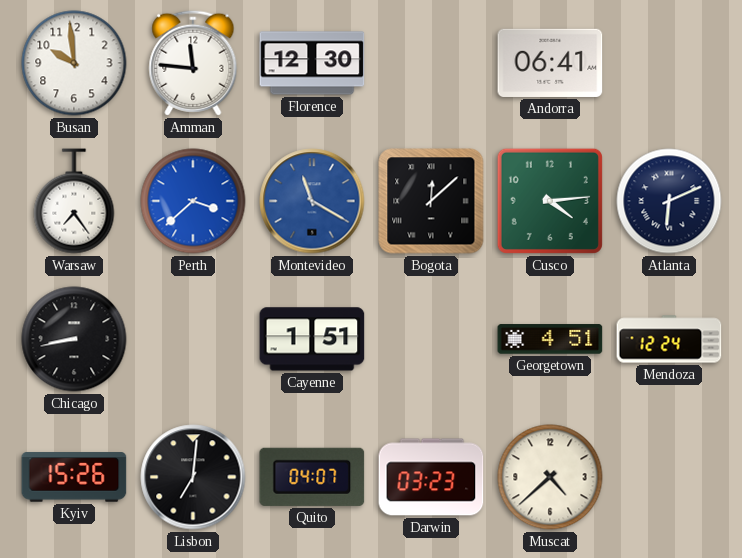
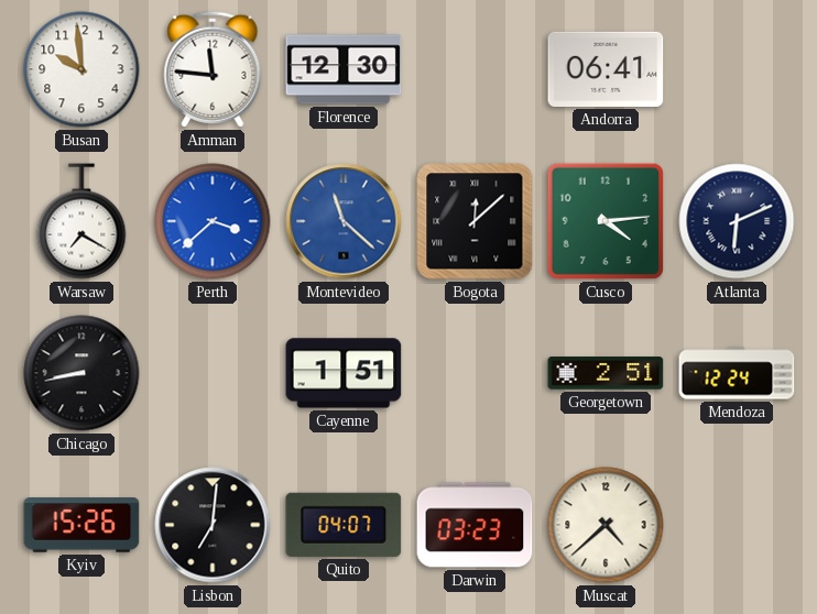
Warsaw: 7:24 -> 7:20
Montevideo: 11:20 -> 11:22
Georgetown: 4:51 -> 2:51
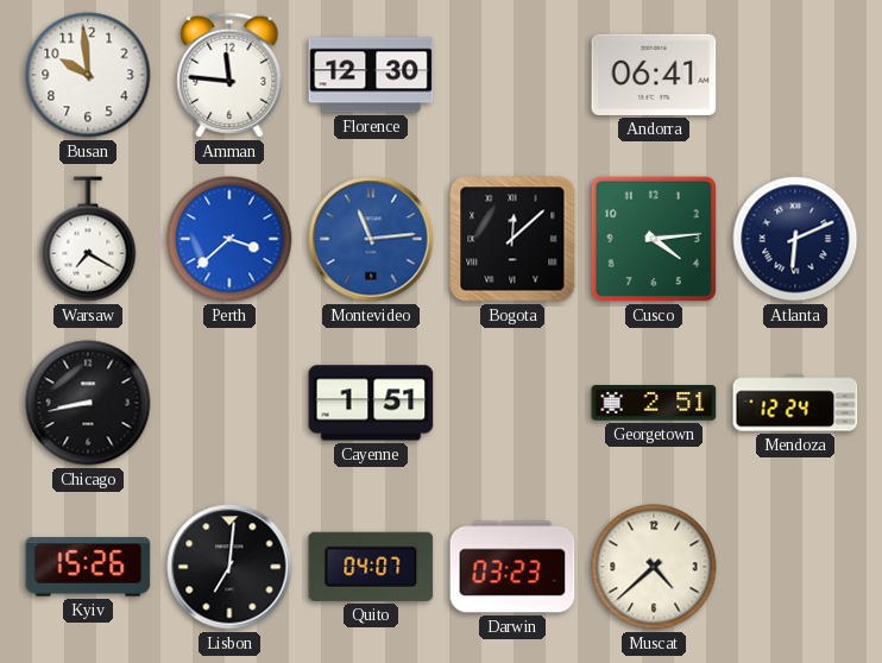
Montevideo: 11:22 -> 11:14
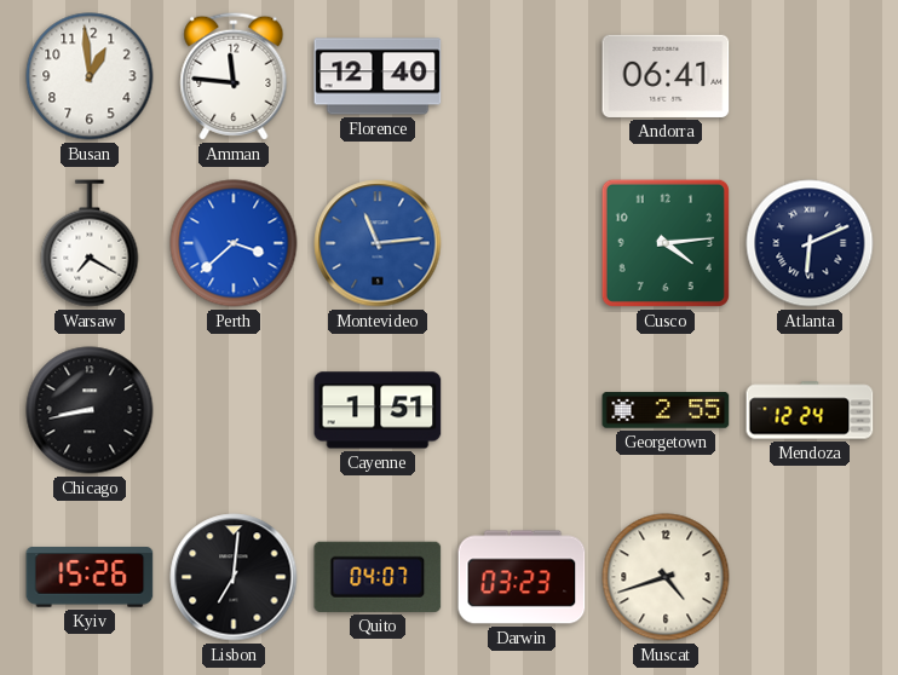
Busan: 9:59 -> 12:59
Florence: 12:30 -> 12:40
Bogota: 12:08 -> none
Georgetown: 2:51 -> 2:55
Muscat: 4:38 -> 4:42
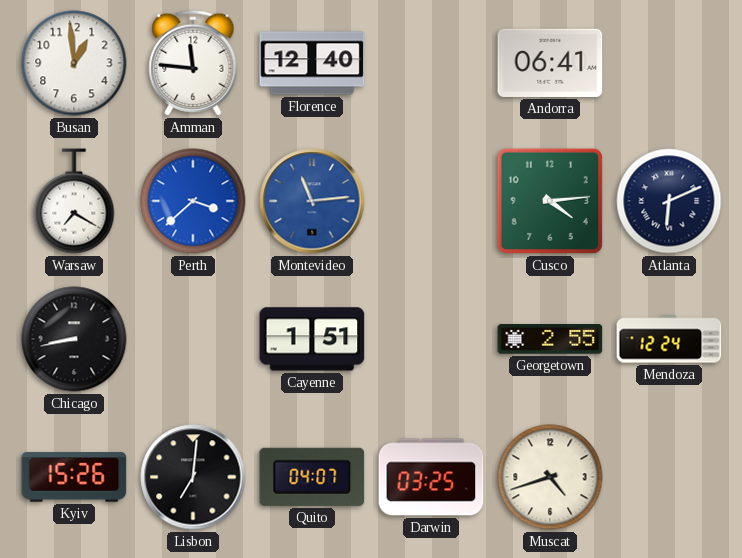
Darwin: 03:23 -> 03:25
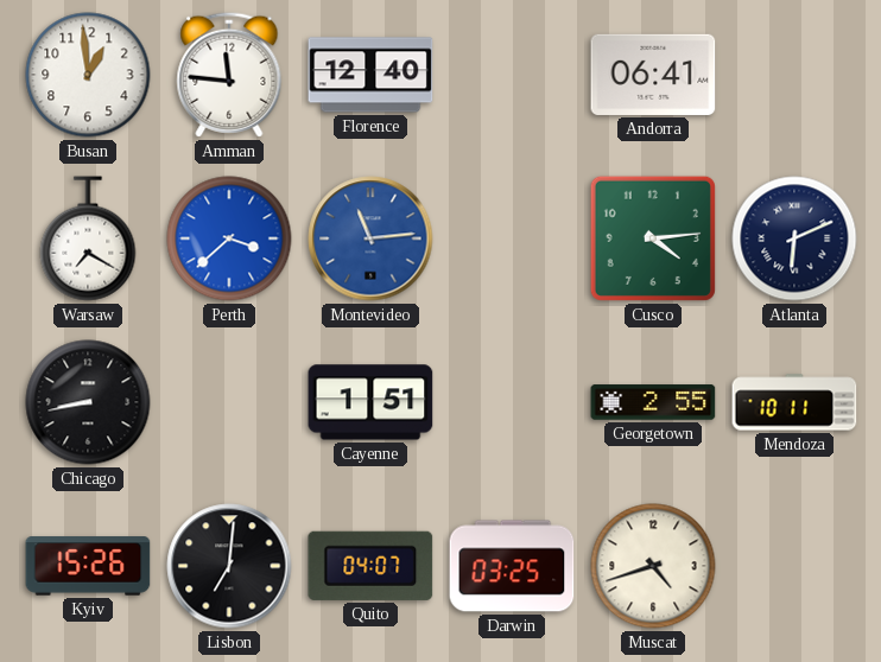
Mendoza: 12:24 -> 10:11
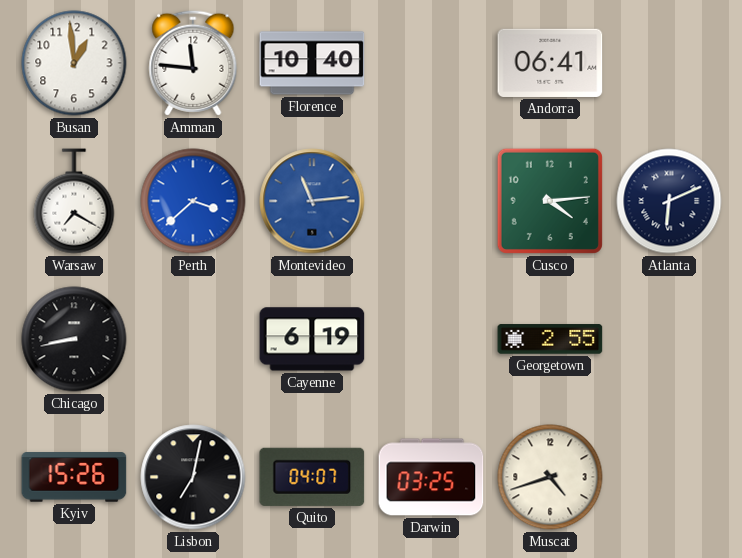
Florence: 12:40 -> 10:40
Cayenne: 1:51 -> 6:19
Mendoza: 10:11 -> none
Lisbon: 7:01 -> 7:02
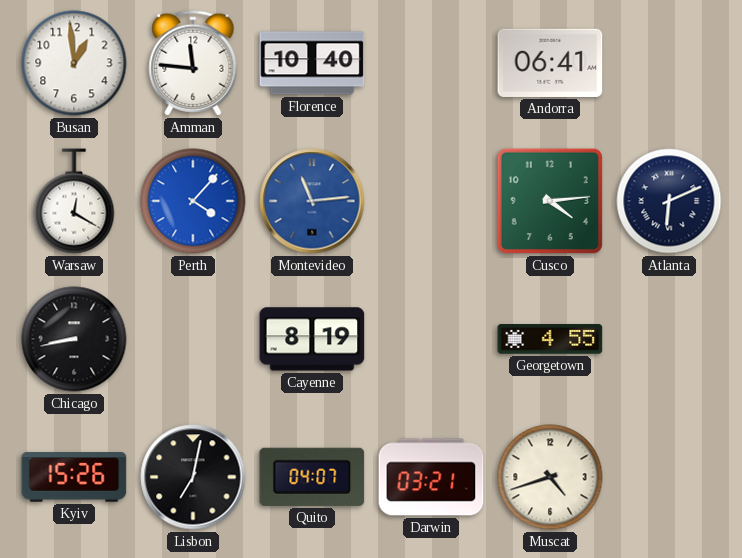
Warsaw: 7:20 -> 12:20
Perth: 3:38 -> 4:07
Cayenne: 6:19 -> 8:19
Georgetown: 2:55 -> 4:55
Darwin: 03:25 -> 03:21
